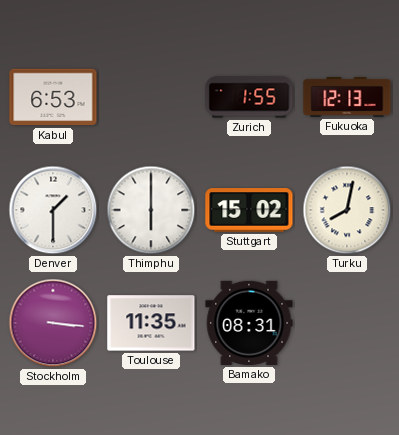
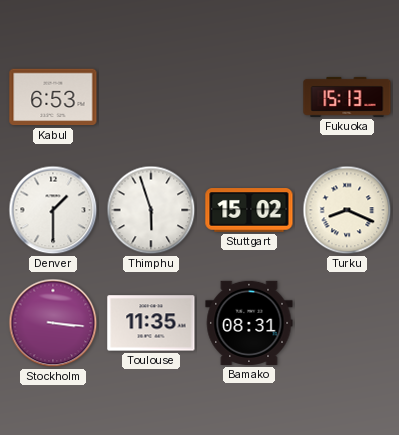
Zurich: 1:55 -> none
Fukuoka: 12:13 -> 15:13
Thimphu: 6:00 -> 5:57
Turku: 8:02 -> 8:19
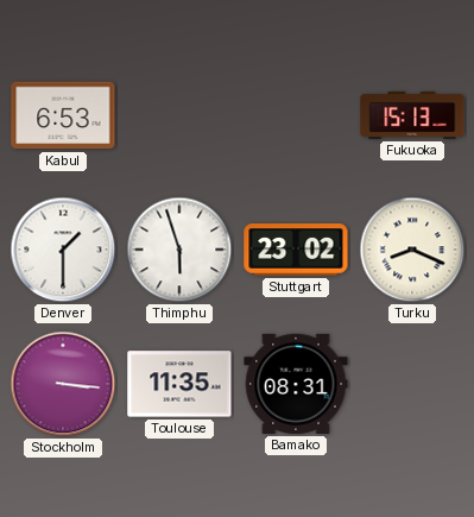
Stuttgart: 15:02 -> 23:02
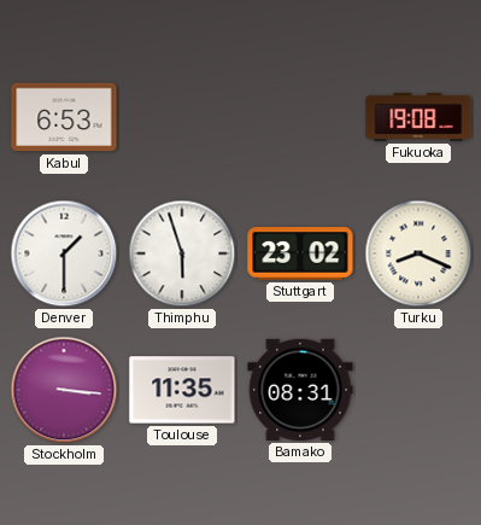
Fukuoka: 15:13 -> 19:08
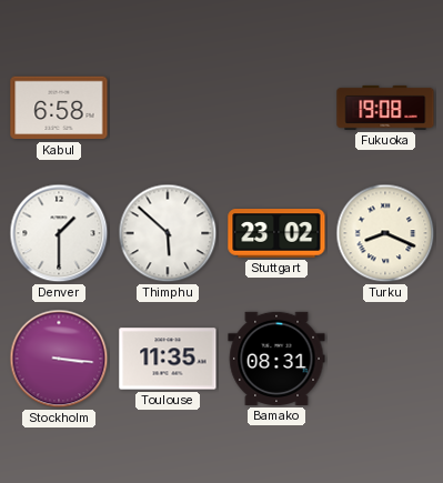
Kabul: 6:53 -> 6:58
Thimphu: 5:57 -> 5:52
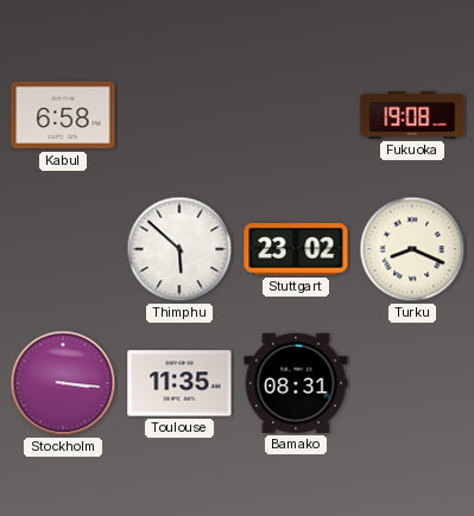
Denver: 1:30 -> none
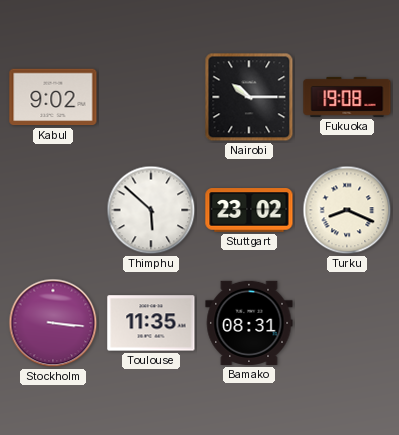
Kabul: 6:58 -> 9:02
Nairobi: none -> 10:15
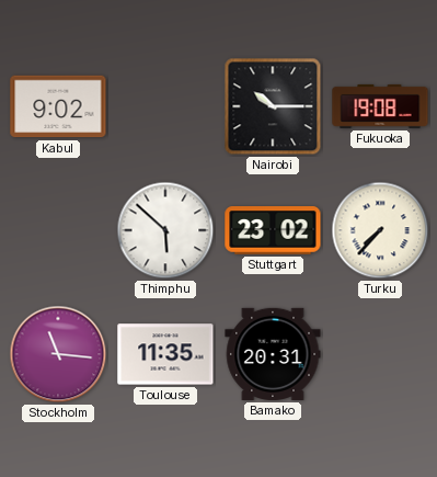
Turku: 8:19 -> 7:37
Stockholm: 3:16 -> 11:16
Bamako: 08:31 -> 20:31
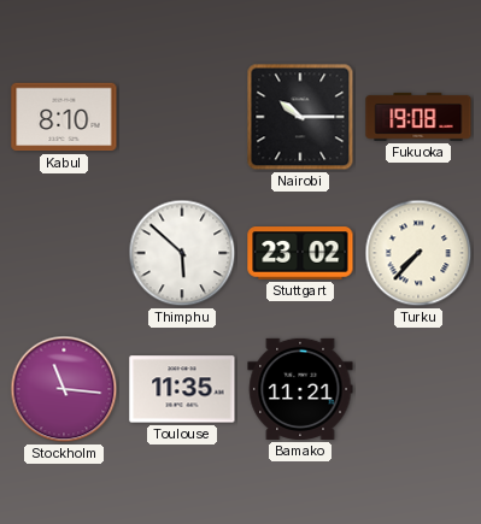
Kabul: 9:02 -> 8:10
Bamako: 20:31 -> 11:21
